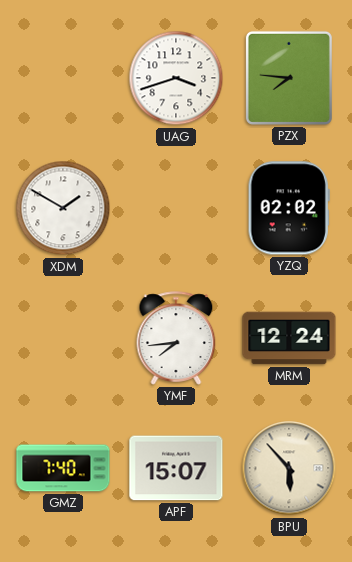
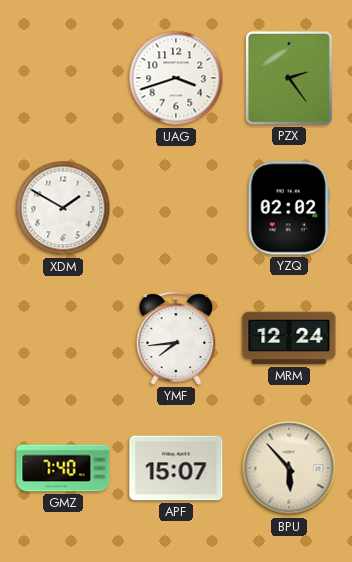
PZX: 7:46 -> 2:24
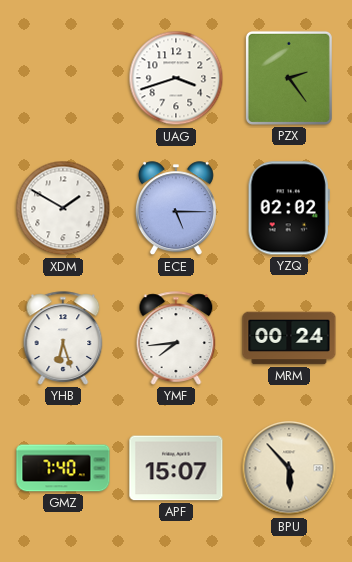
ECE: none -> 5:15
YHB: none -> 6:27
MRM: 12:24 -> 00:24
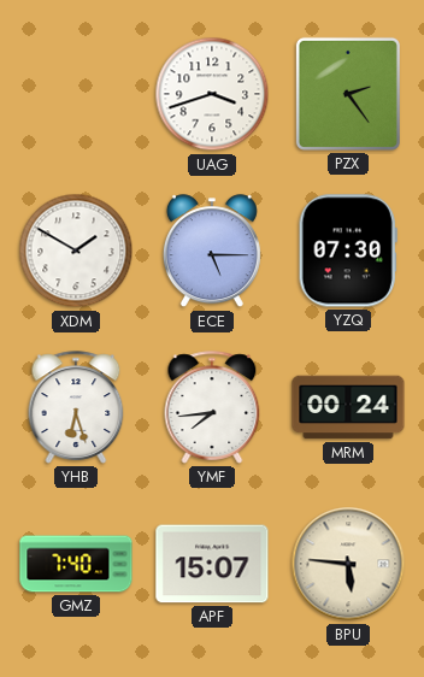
YZQ: 02:02 -> 07:30
BPU: 5:53 -> 5:46
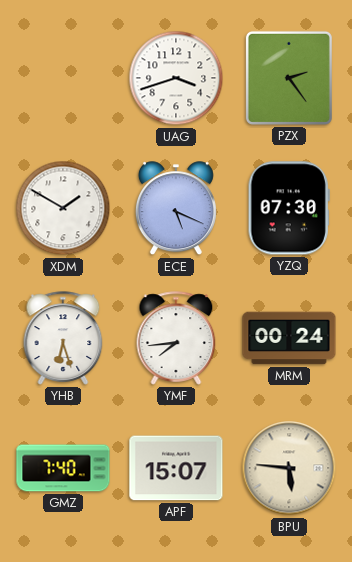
ECE: 5:15 -> 5:19
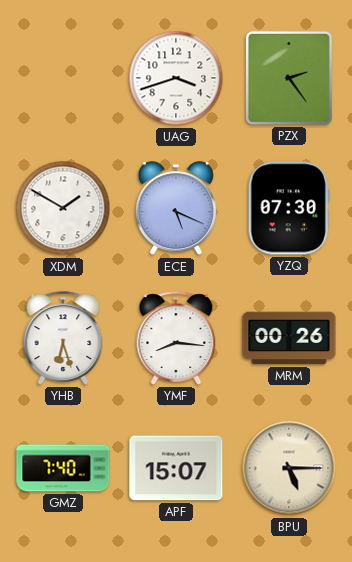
YMF: 7:44 -> 8:16
MRM: 00:24 -> 00:26
BPU: 5:46 -> 5:15
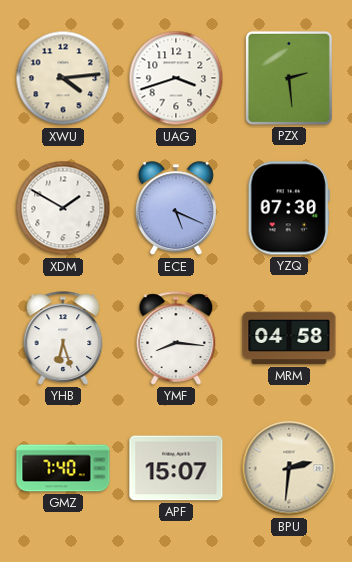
XWU: none -> 4:14
PZX: 2:24 -> 2:29
MRM: 00:26 -> 04:58
BPU: 5:15 -> 2:31
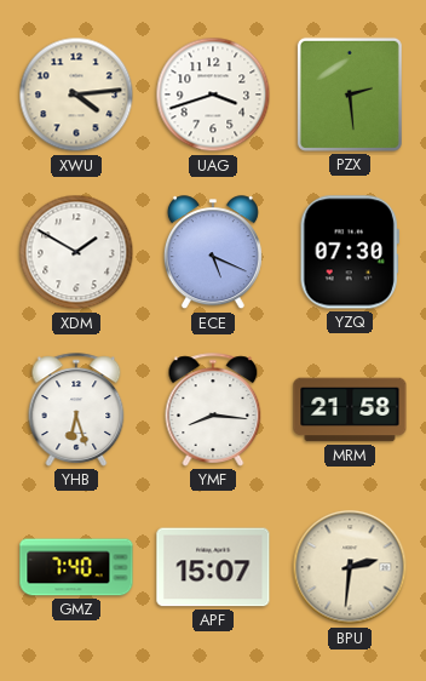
MRM: 04:58 -> 21:58
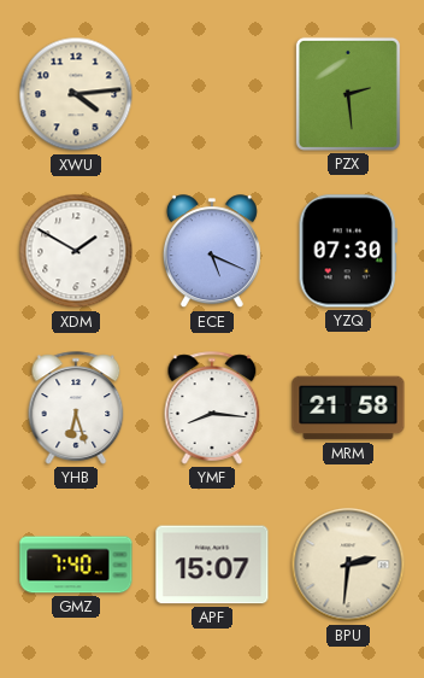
UAG: 3:42 -> none
